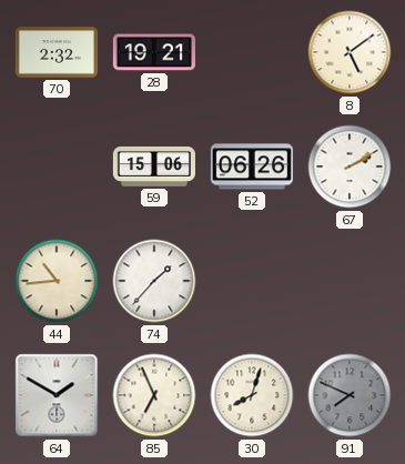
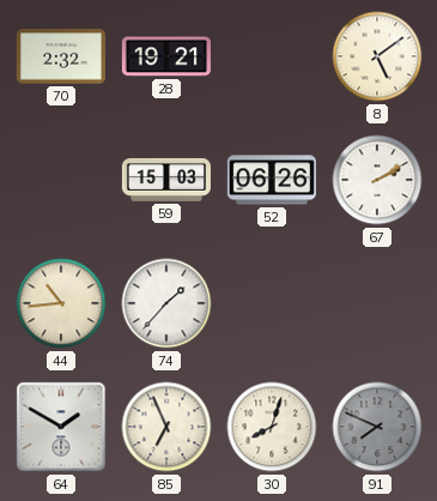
59: 15:06 -> 15:03
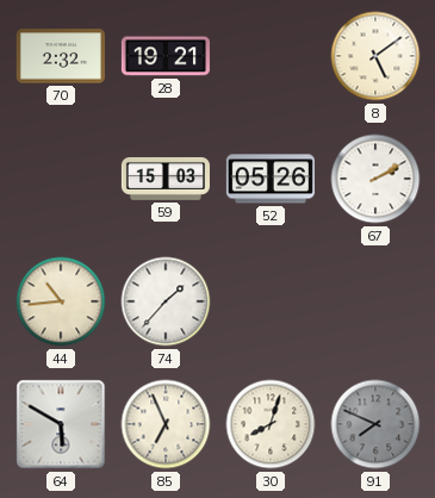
52: 06:26 -> 05:26
64: 1:50 -> 5:50
